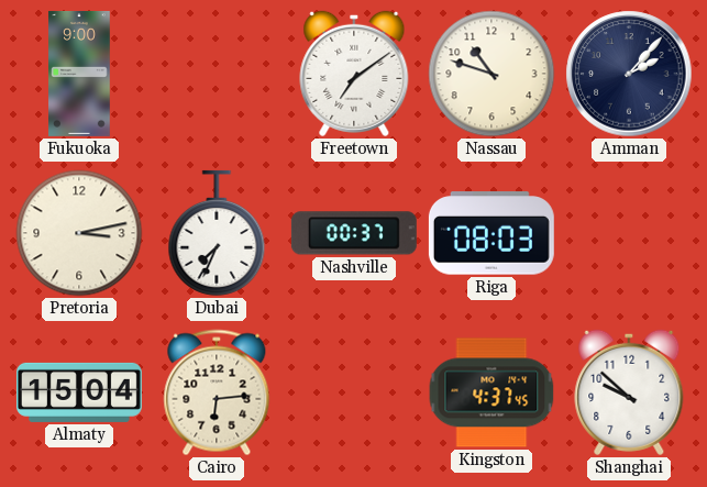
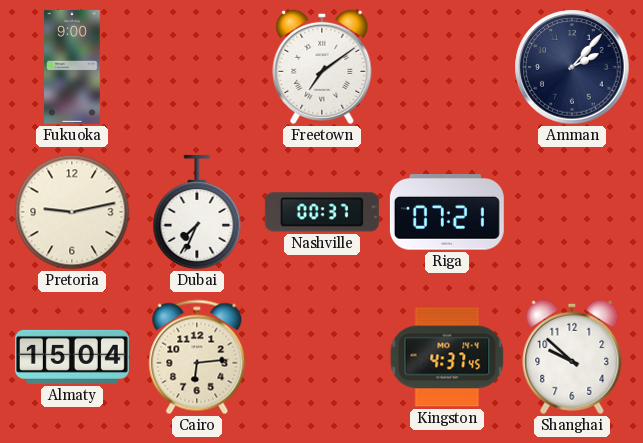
Nassau: 10:48 -> none
Pretoria: 3:13 -> 9:13
Riga: 08:03 -> 07:21
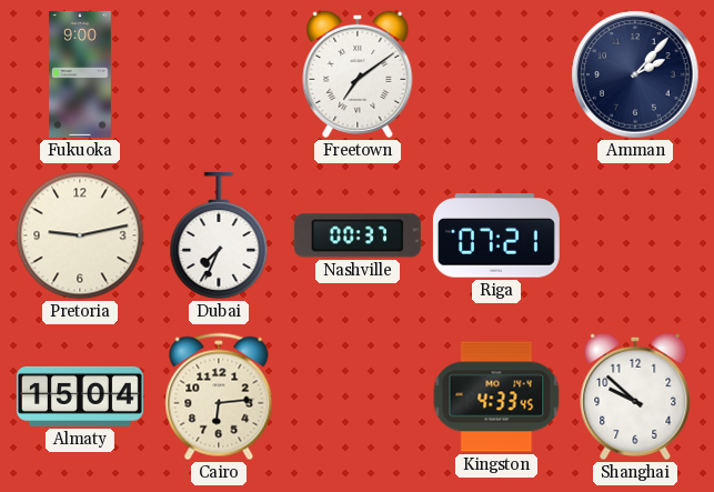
Kingston: 4:37 -> 4:33
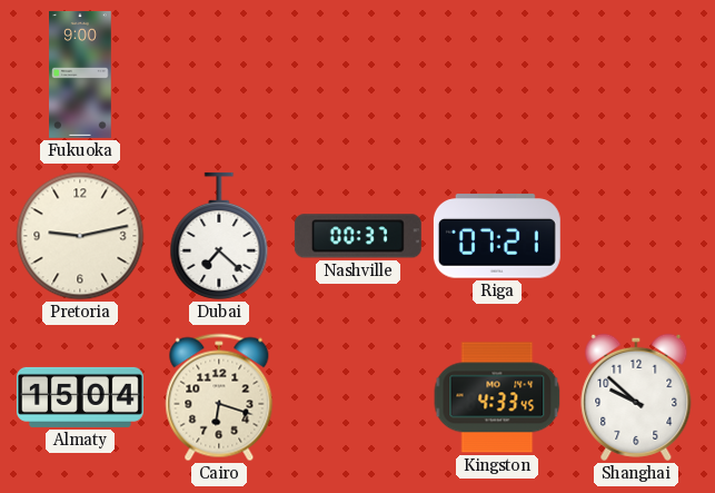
Freetown: 7:09 -> none
Amman: 2:07 -> none
Dubai: 7:34 -> 7:22
Cairo: 6:14 -> 6:18
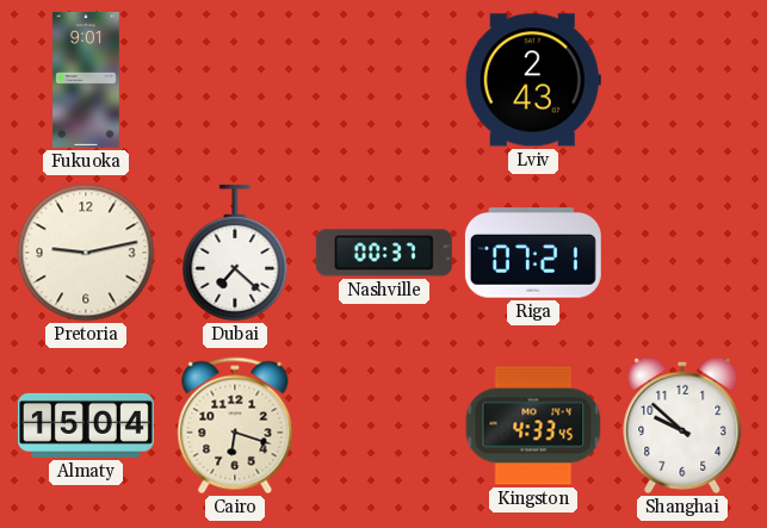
Fukuoka: 9:00 -> 9:01
Lviv: none -> 2:43
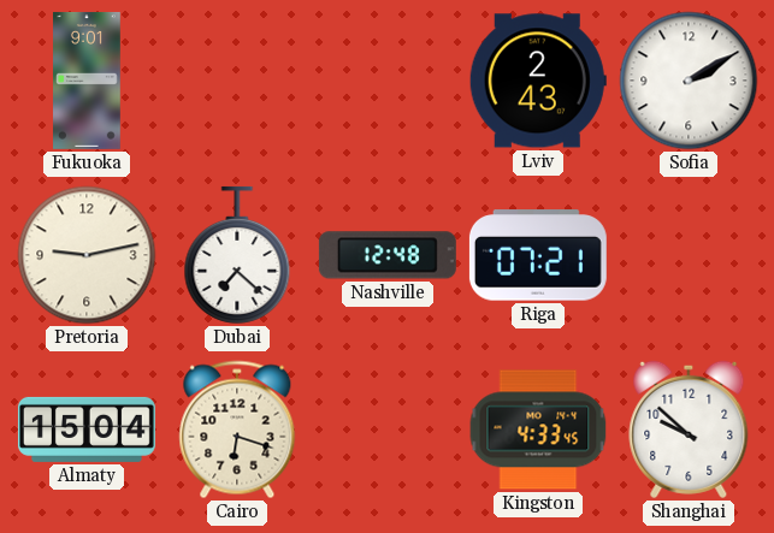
Sofia: none -> 2:10
Nashville: 00:37 -> 12:48
